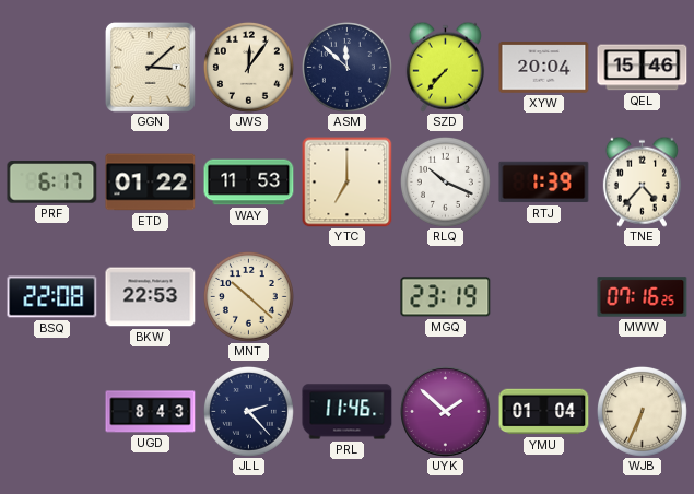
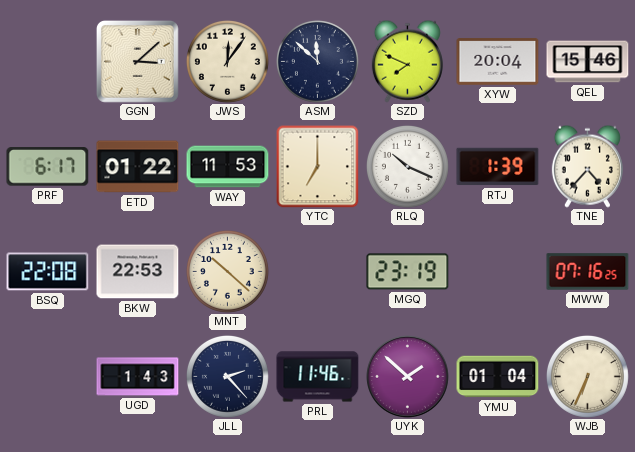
SZD: 7:37 -> 7:49
UGD: 8:43 -> 1:43
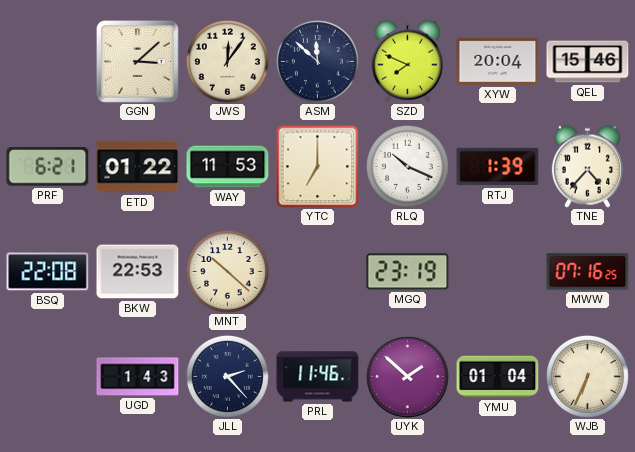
PRF: 6:17 -> 6:21
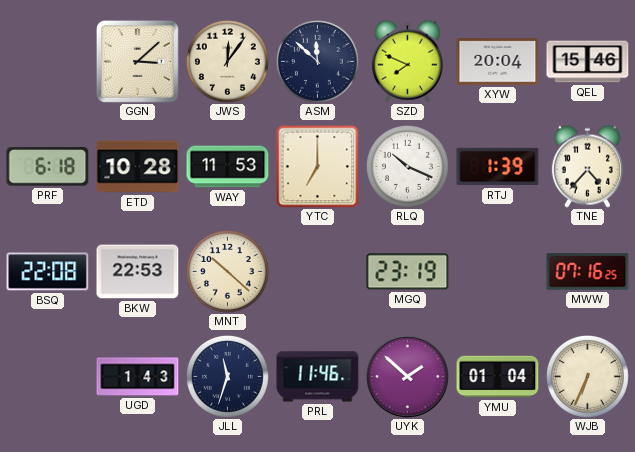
PRF: 6:21 -> 6:18
ETD: 01:22 -> 10:28
JLL: 2:23 -> 11:33
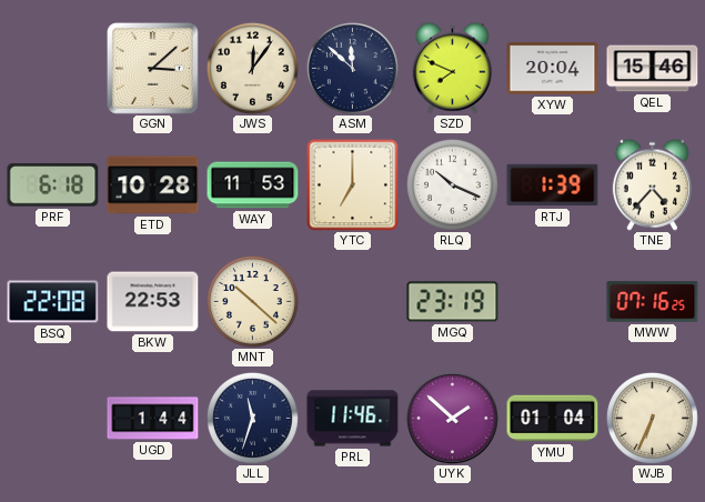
UGD: 1:43 -> 1:44
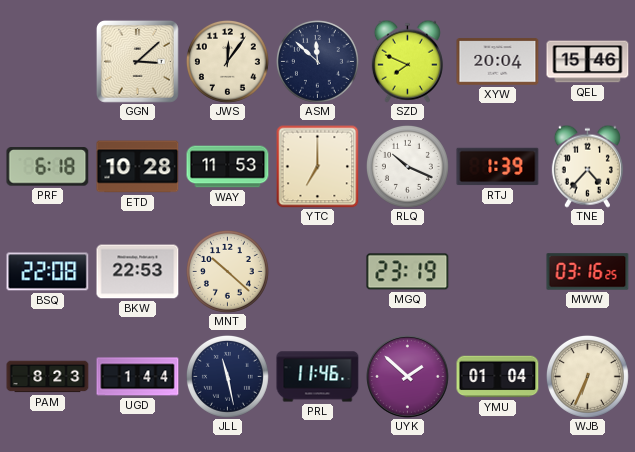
MWW: 07:16 -> 03:16
PAM: none -> 8:23
JLL: 11:33 -> 11:28
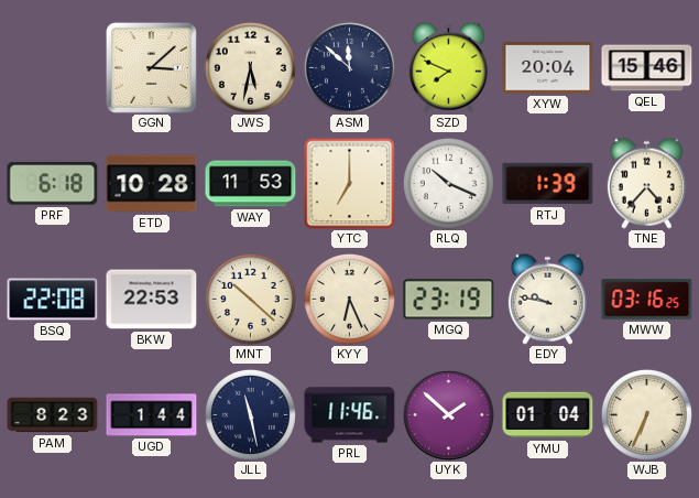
JWS: 12:06 -> 5:32
KYY: none -> 6:26
EDY: none -> 9:47
